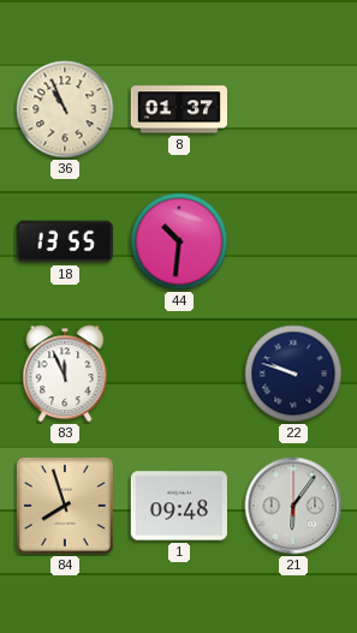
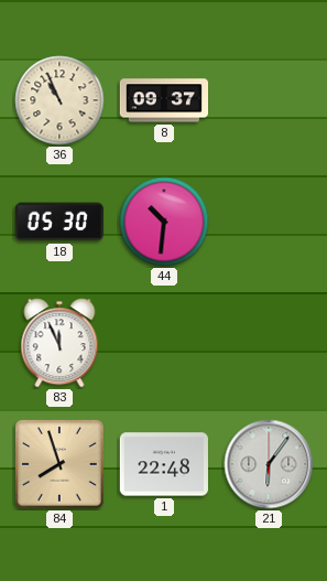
8: 01:37 -> 09:37
18: 13:55 -> 05:30
22: 9:48 -> none
1: 09:48 -> 22:48
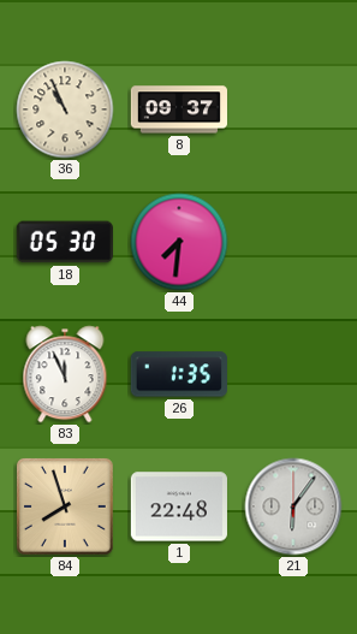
44: 10:31 -> 7:31
26: none -> 1:35
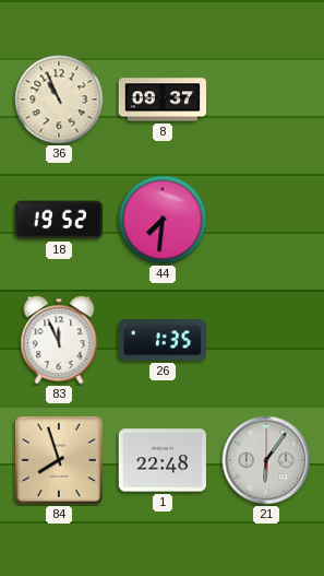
18: 05:30 -> 19:52
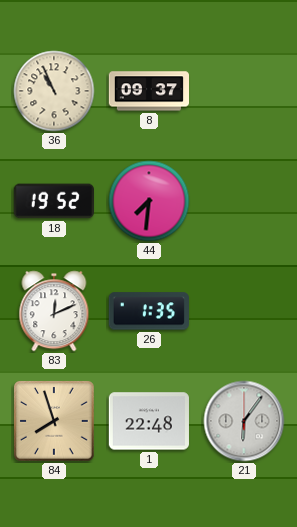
83: 11:56 -> 12:11
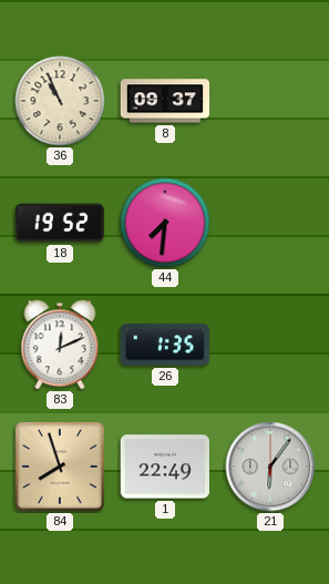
1: 22:48 -> 22:49
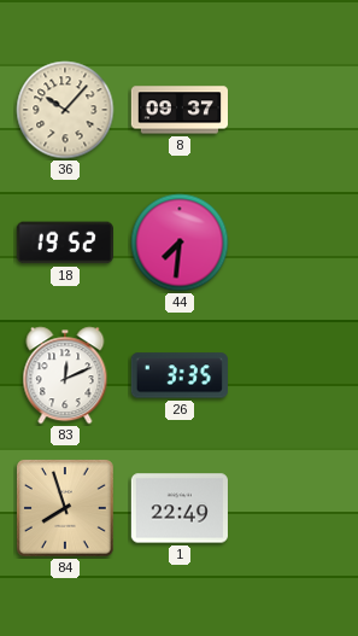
36: 10:56 -> 10:07
26: 1:35 -> 3:35
21: 6:06 -> none
